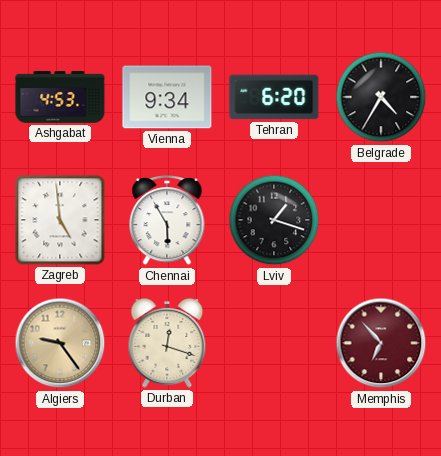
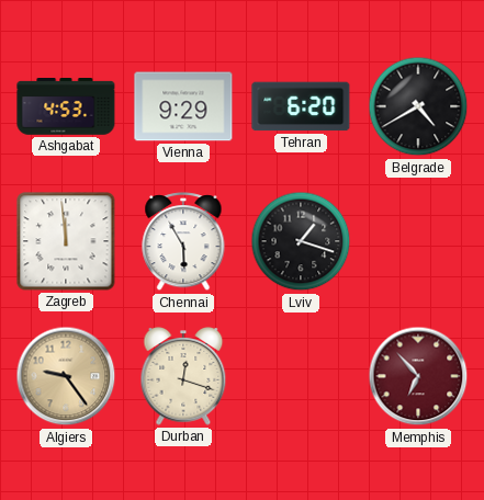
Vienna: 9:34 -> 9:29
Belgrade: 4:35 -> 4:40
Zagreb: 4:59 -> 11:59
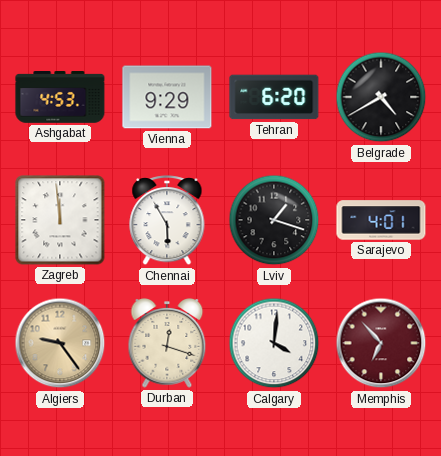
Sarajevo: none -> 4:01
Calgary: none -> 4:01
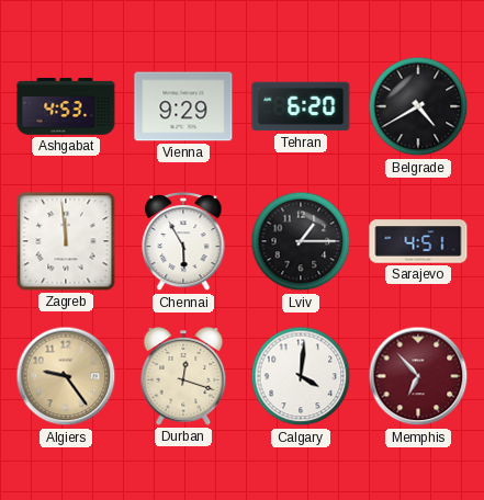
Lviv: 1:18 -> 1:15
Sarajevo: 4:01 -> 4:51
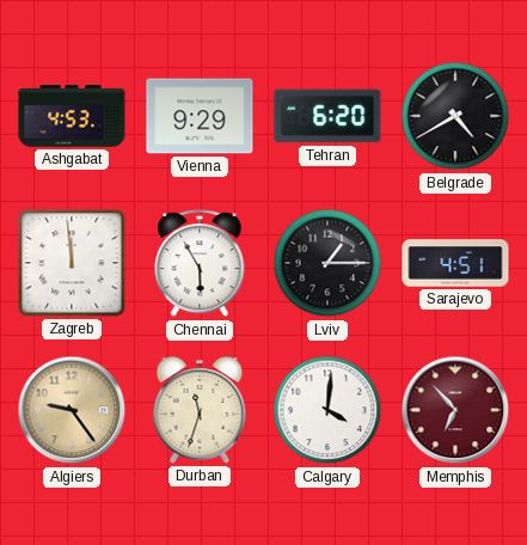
Durban: 12:18 -> 11:33
